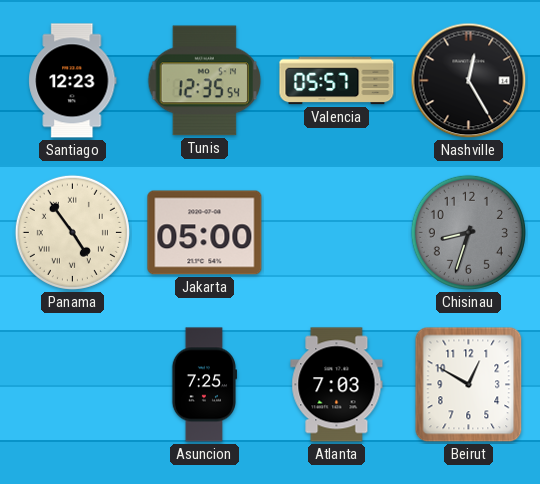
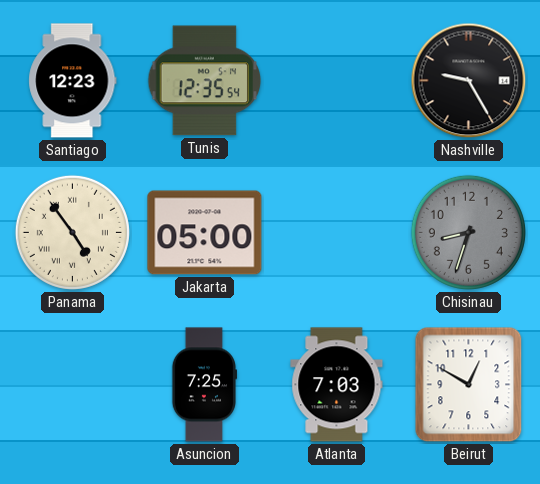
Valencia: 05:57 -> none
Nashville: 12:25 -> 9:25
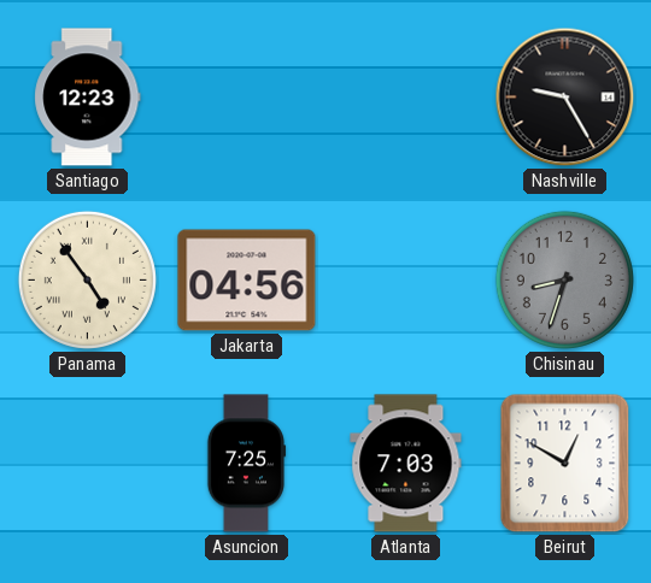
Tunis: 12:35 -> none
Jakarta: 05:00 -> 04:56
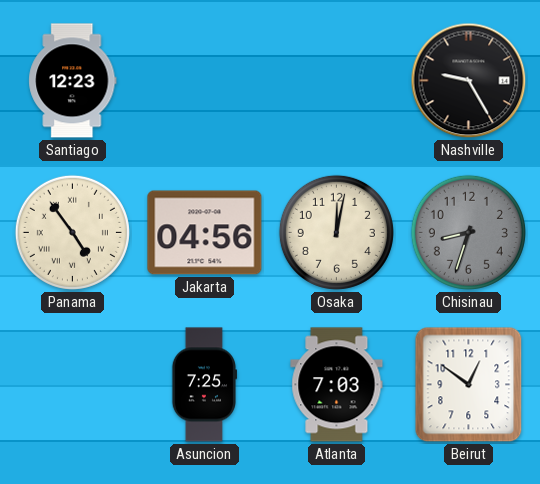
Osaka: none -> 12:02
Beirut: 12:50 -> 12:51
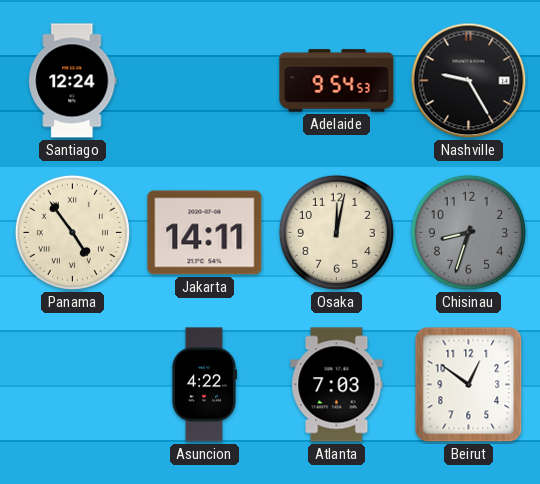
Santiago: 12:23 -> 12:24
Adelaide: none -> 9:54
Jakarta: 04:56 -> 14:11
Asuncion: 7:25 -> 4:22
